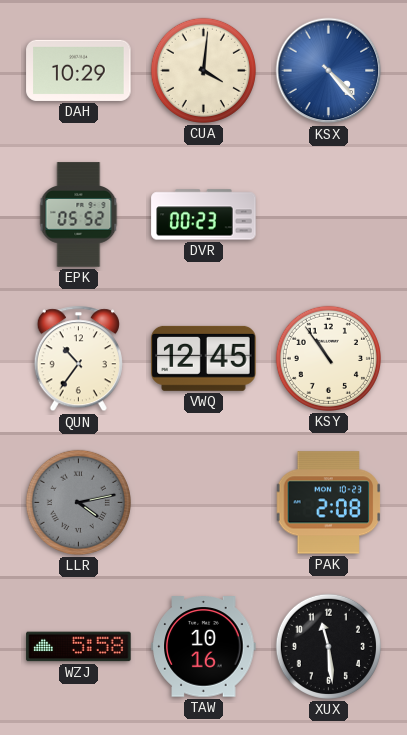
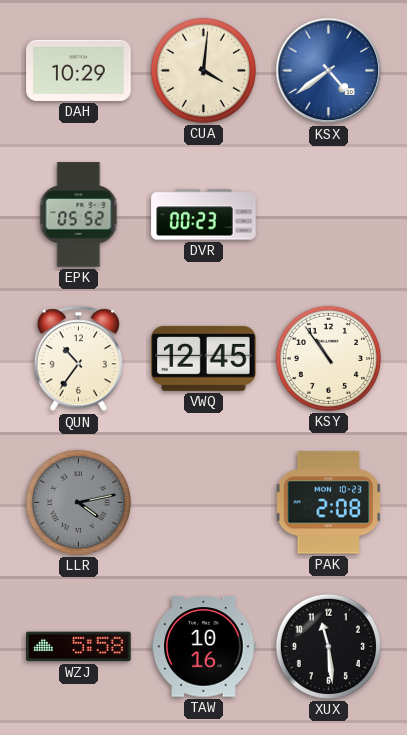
KSX: 4:23 -> 4:39
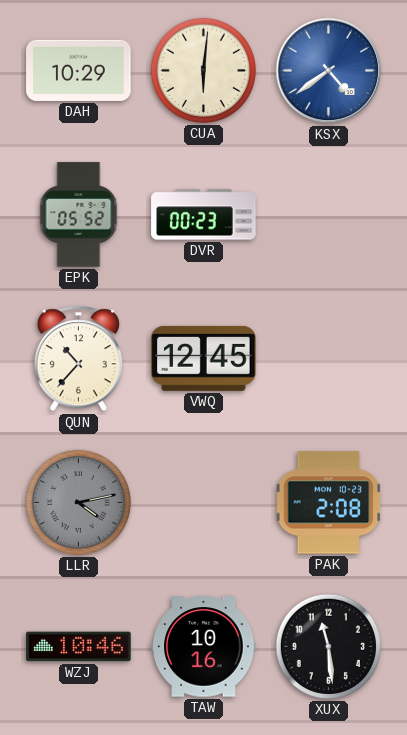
CUA: 4:01 -> 6:01
QUN: 10:36 -> 10:37
KSY: 10:54 -> none
WZJ: 5:58 -> 10:46
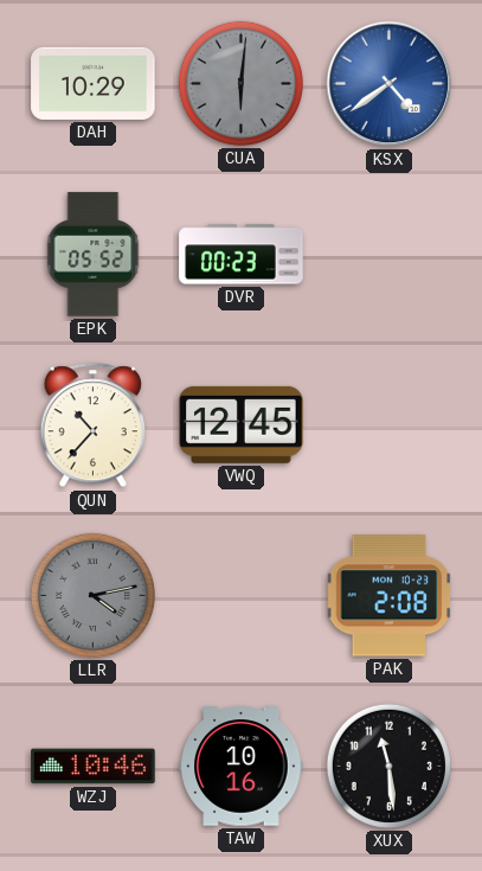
CUA dial: cream -> grey
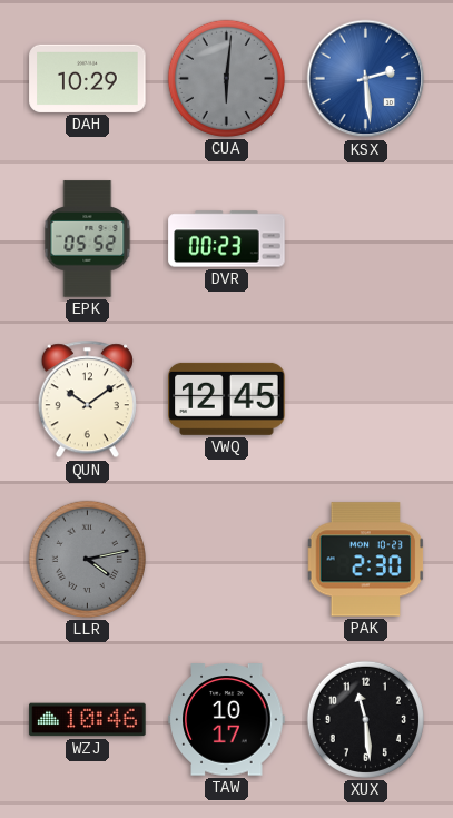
KSX: 4:39 -> 2:29
QUN: 10:37 -> 10:09
PAK: 2:08 -> 2:30
TAW: 10:16 -> 10:17
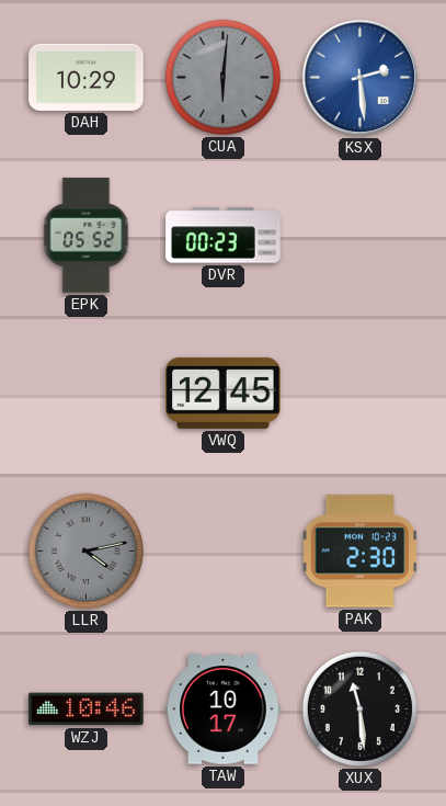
QUN: 10:09 -> none
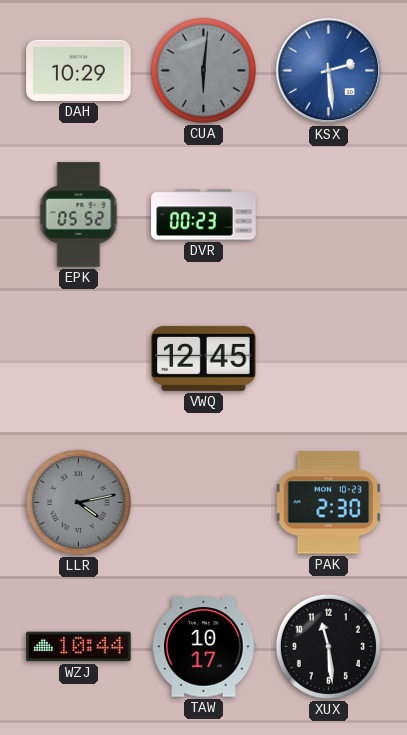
WZJ: 10:46 -> 10:44
